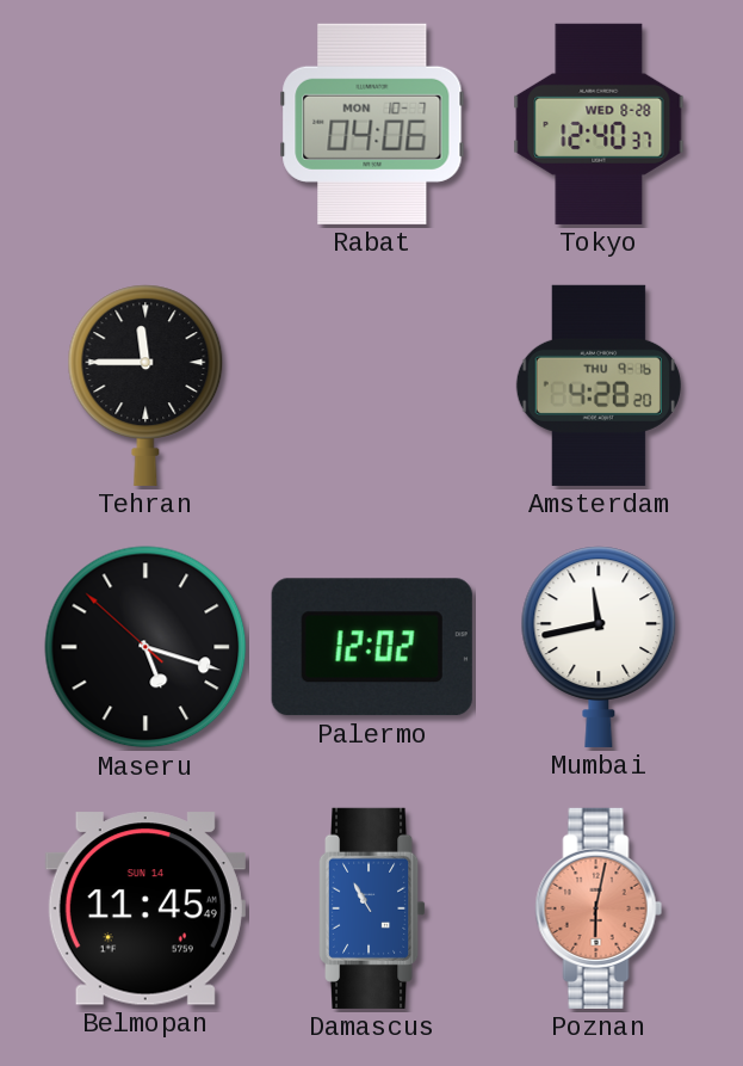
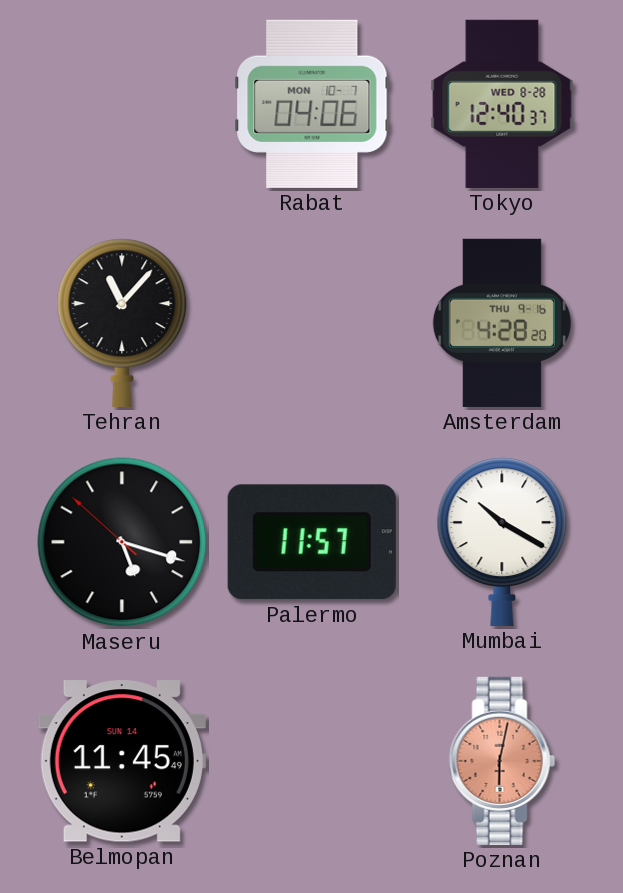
Tehran: 11:45 -> 11:07
Palermo: 12:02 -> 11:57
Mumbai: 11:43 -> 10:20
Damascus: 10:55 -> none
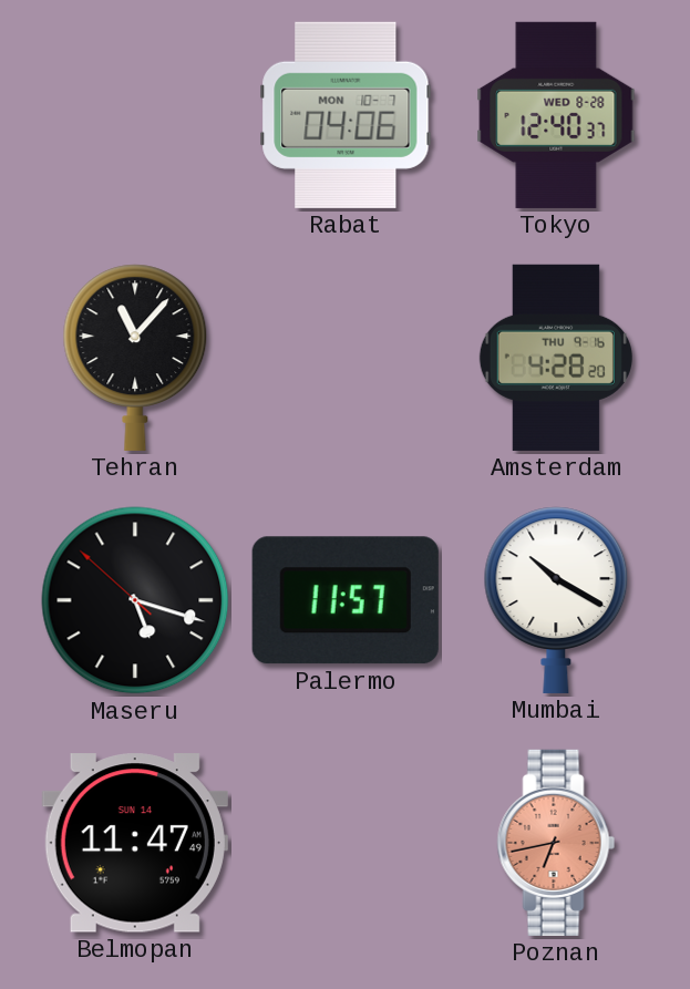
Belmopan: 11:45 -> 11:47
Poznan: 6:02 -> 6:43
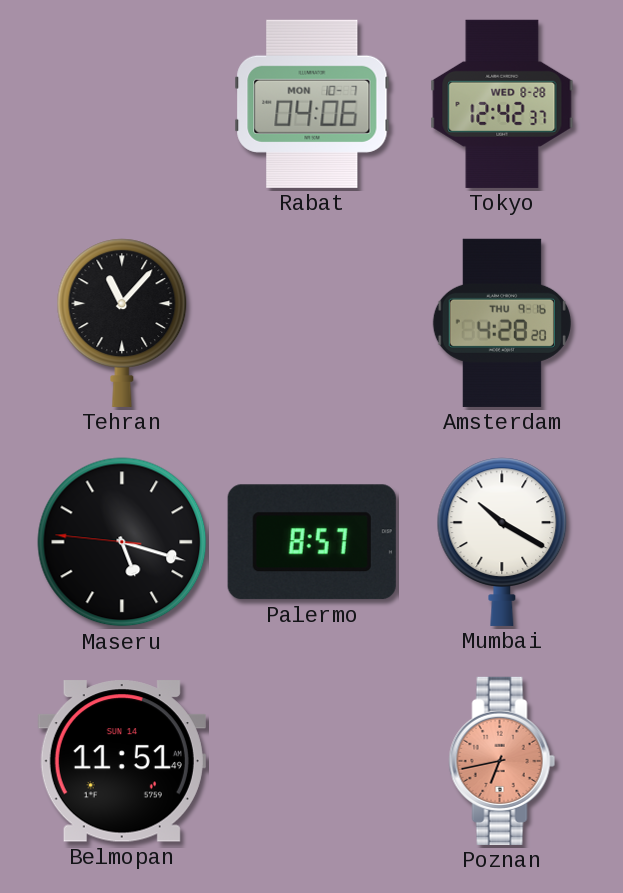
Tokyo: 12:40 -> 12:42
Maseru: 5:17:52 -> 5:17:46
Palermo: 11:57 -> 8:57
Belmopan: 11:47 -> 11:51
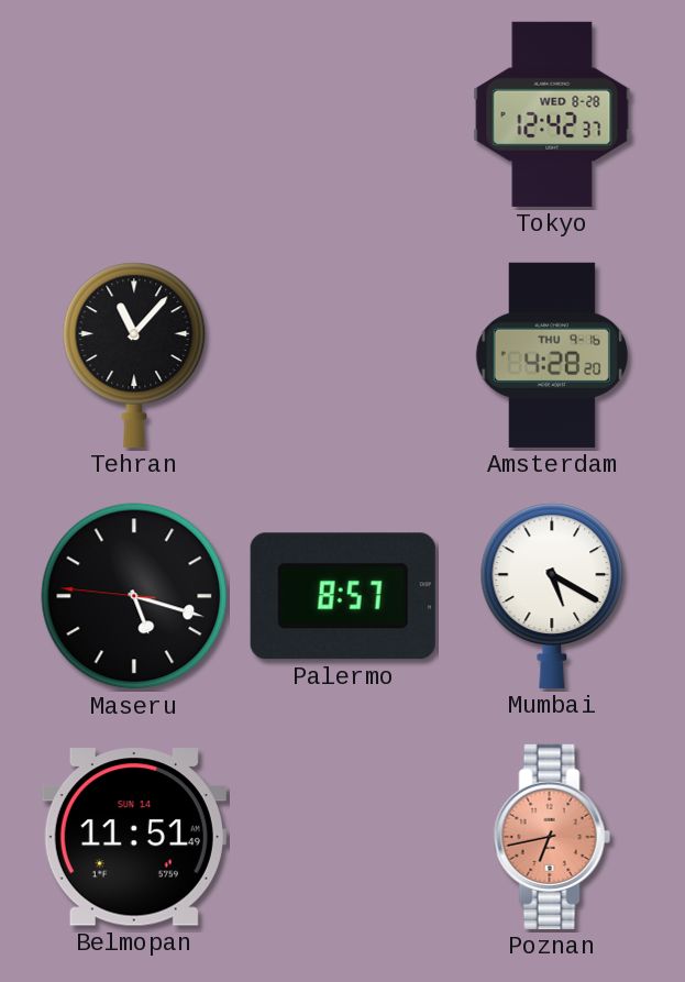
Rabat: 04:06 -> none
Mumbai: 10:20 -> 5:20
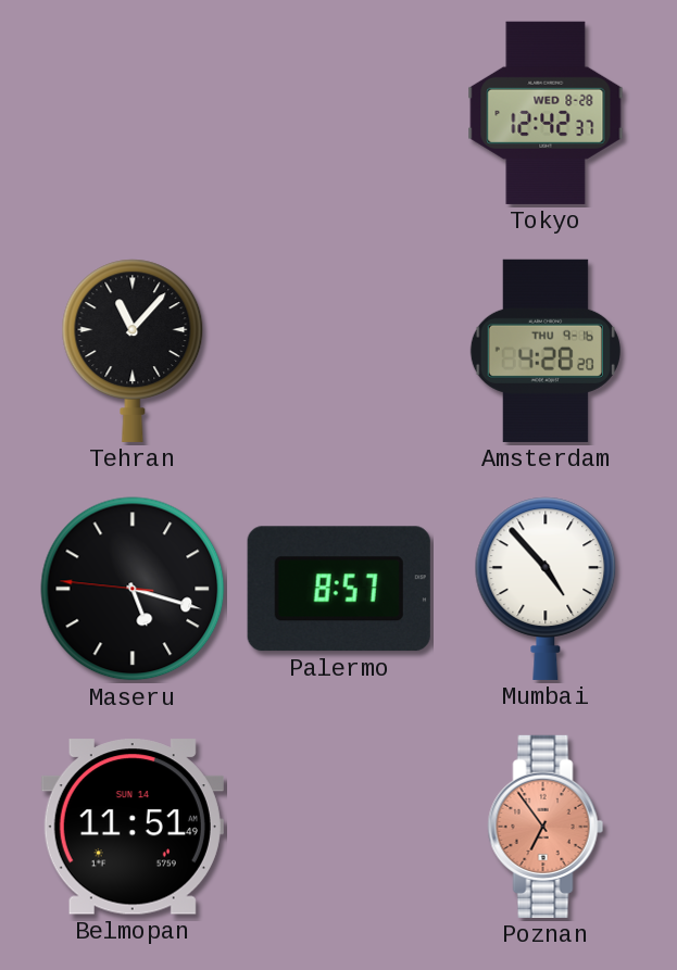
Mumbai: 5:20 -> 4:53
Poznan: 6:43 -> 6:54
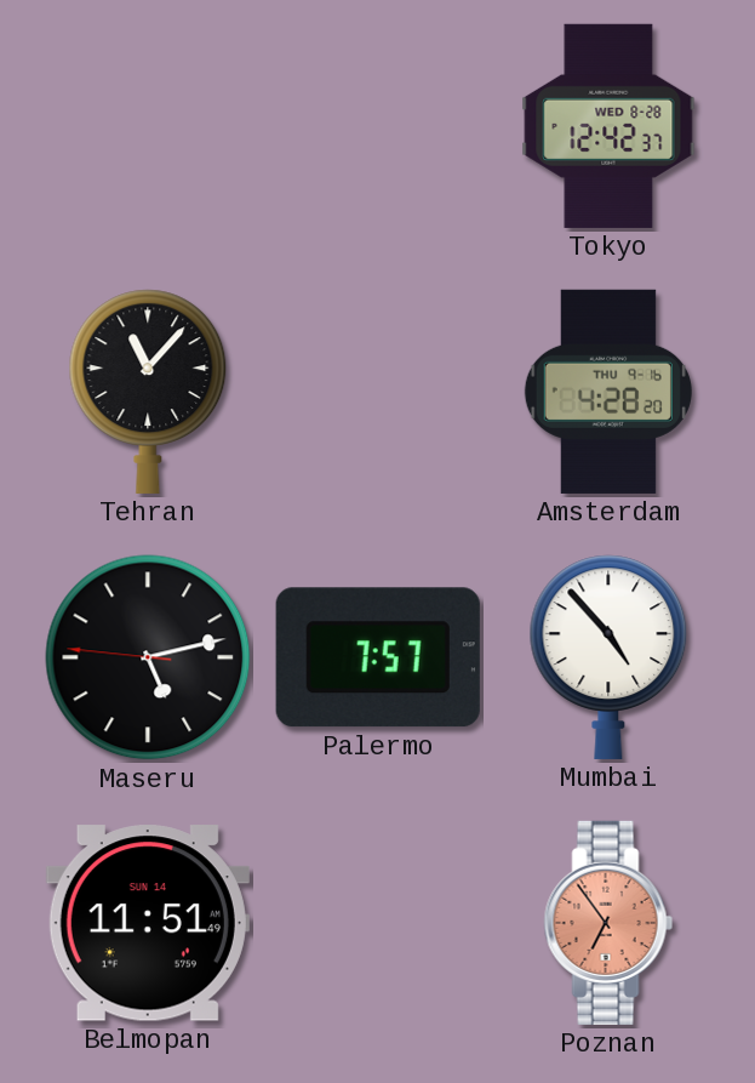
Maseru: 5:17 -> 5:12
Palermo: 8:57 -> 7:57
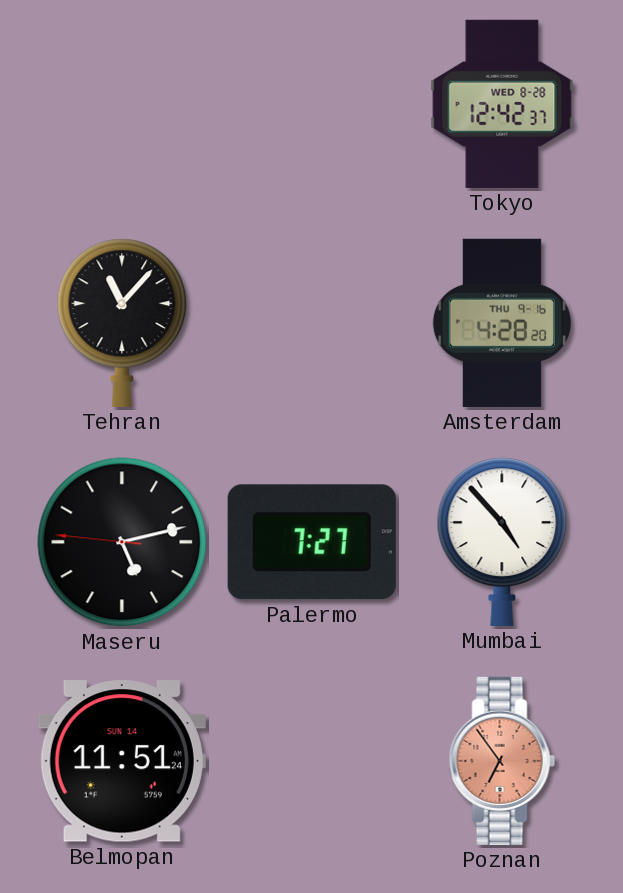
Palermo: 7:57 -> 7:27
Belmopan: 11:51:49 -> 11:51:24
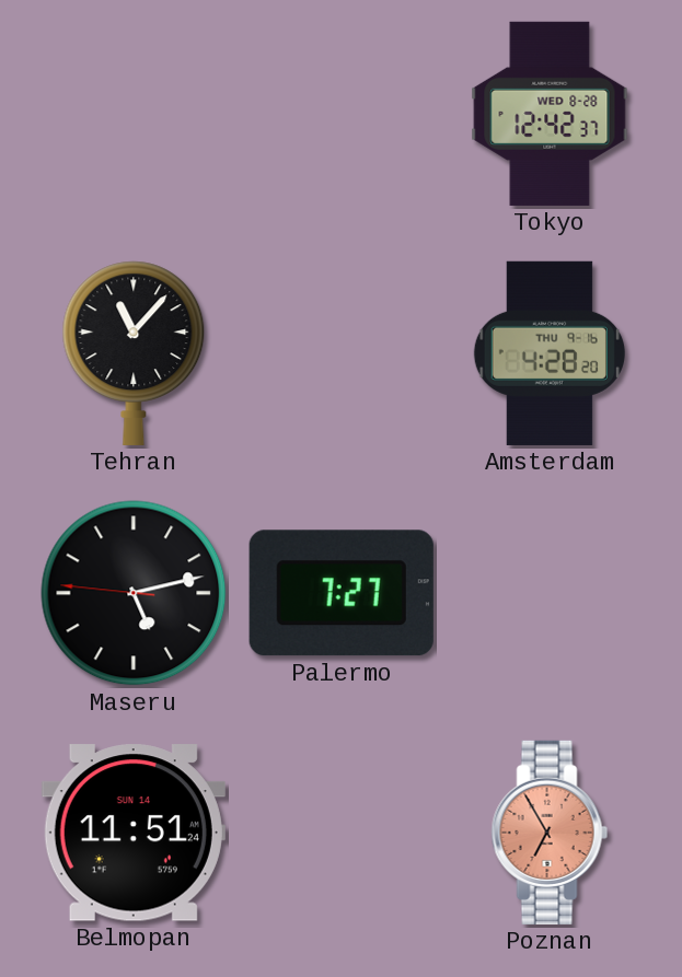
Mumbai: 4:53 -> none
Poznan: 6:54 -> 6:55
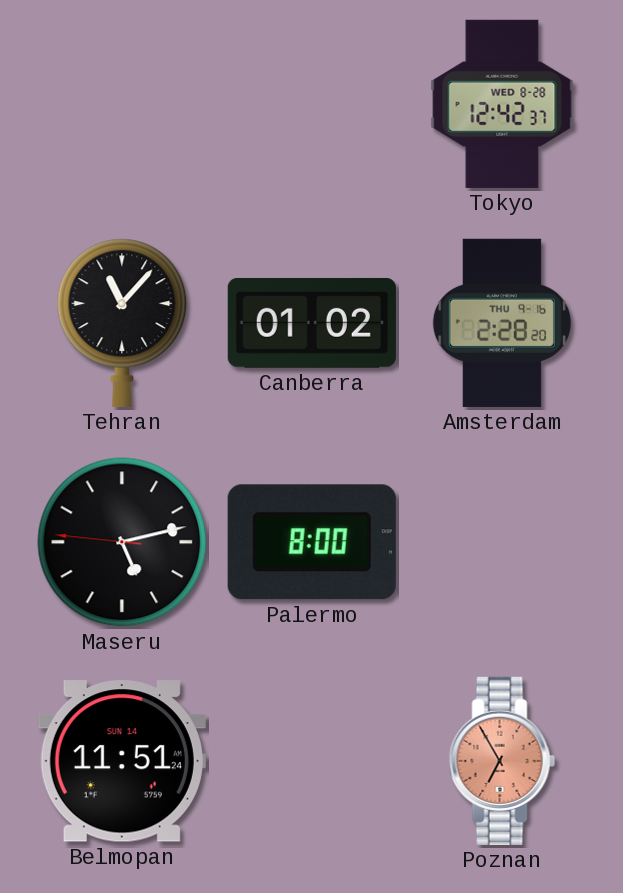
Canberra: none -> 01:02
Amsterdam: 4:28 -> 2:28
Palermo: 7:27 -> 8:00
